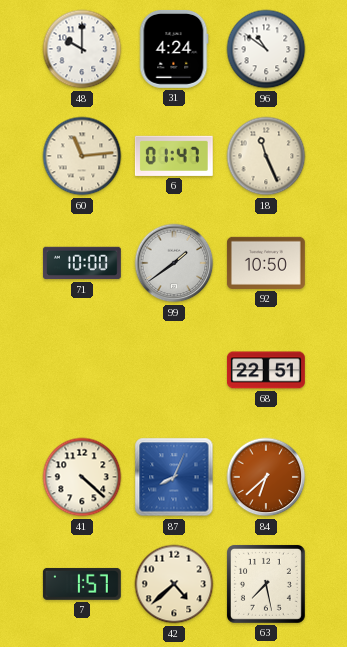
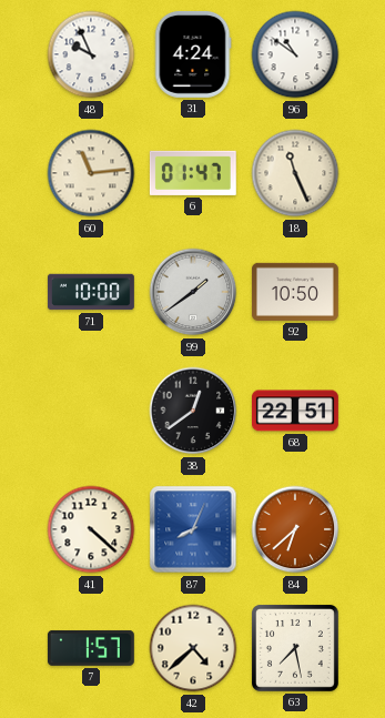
48: 10:00 -> 9:56
38: none -> 12:39
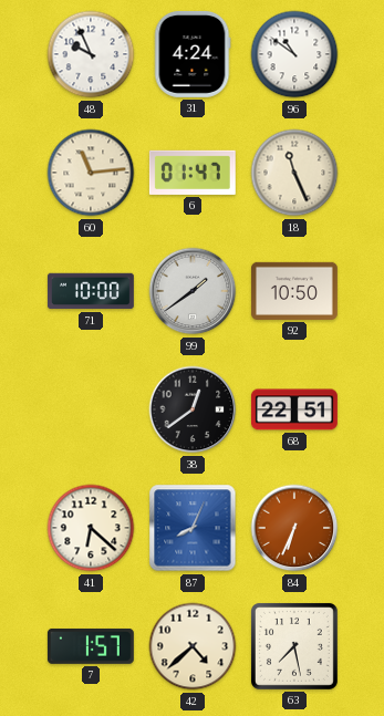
41: 4:22 -> 6:22
84: 6:38 -> 6:34
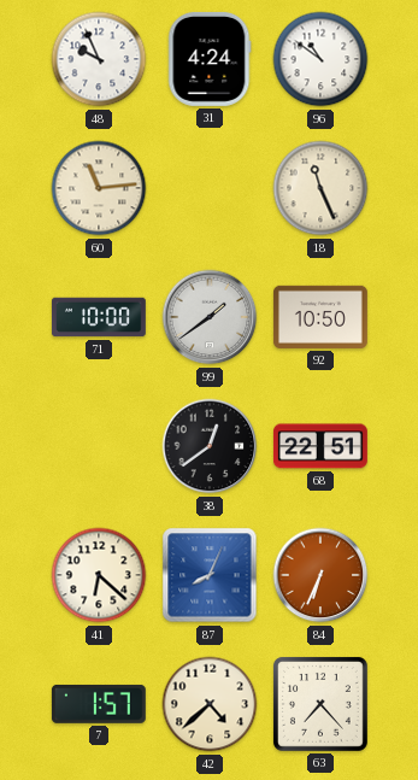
6: 01:47 -> none
63: 7:28 -> 7:23
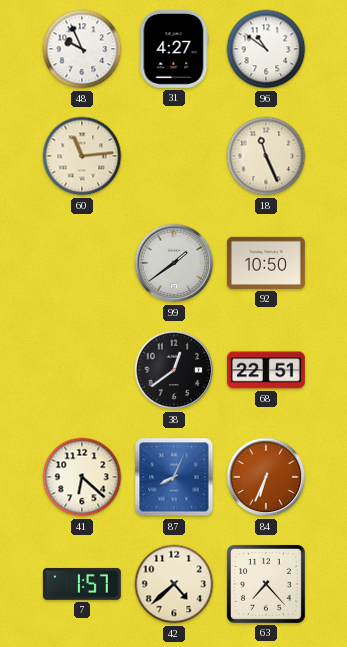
31: 4:24 -> 4:27
71: 10:00 -> none
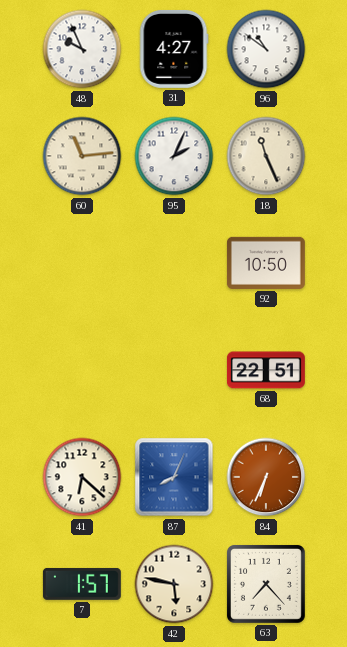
95: none -> 2:04
99: 1:39 -> none
38: 12:39 -> none
42: 4:38 -> 5:47
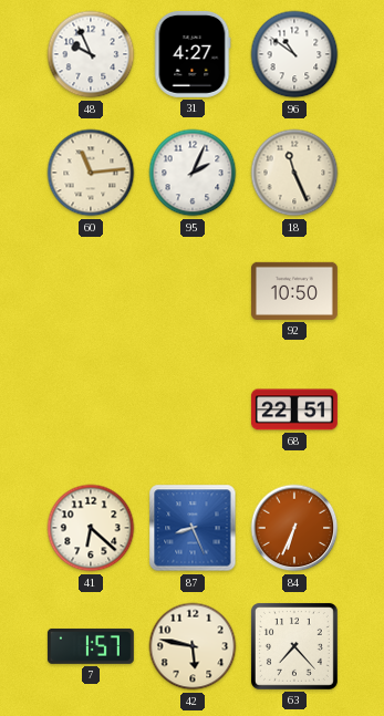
87: 8:04 -> 8:26
